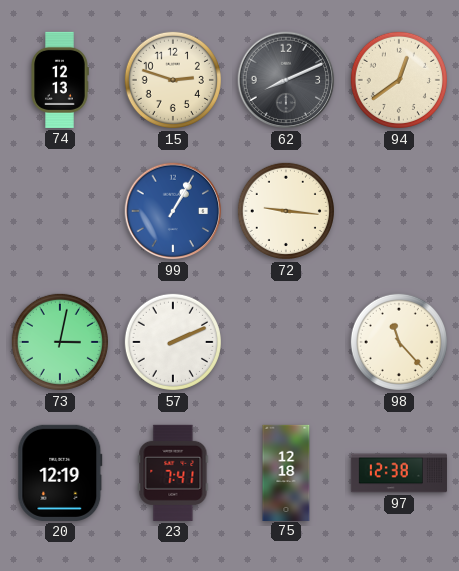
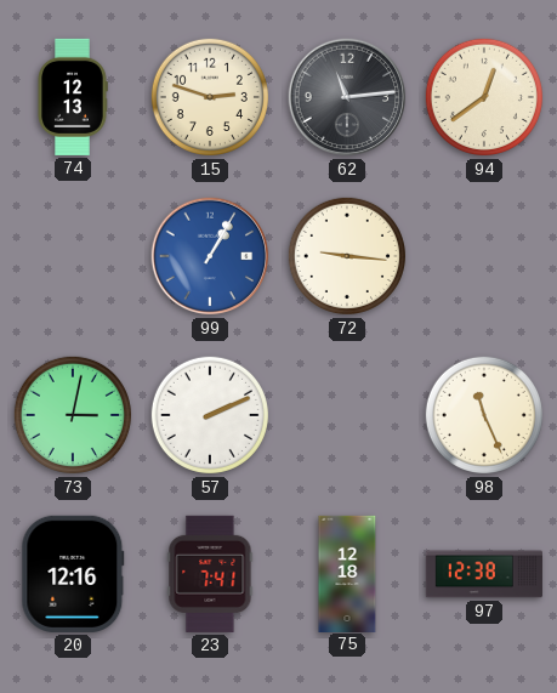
62: 8:11 -> 11:14
98: 11:23 -> 11:26
20: 12:19 -> 12:16
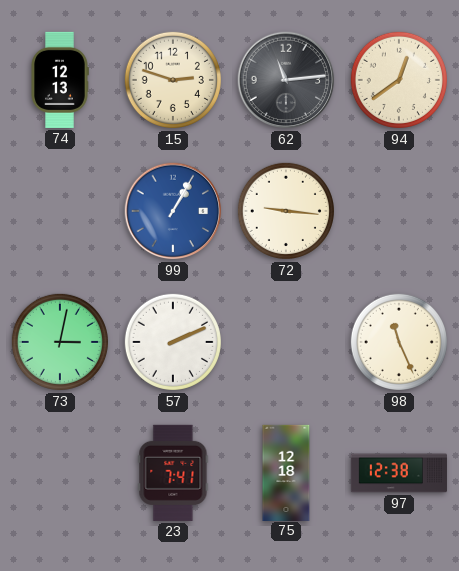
20: 12:16 -> none
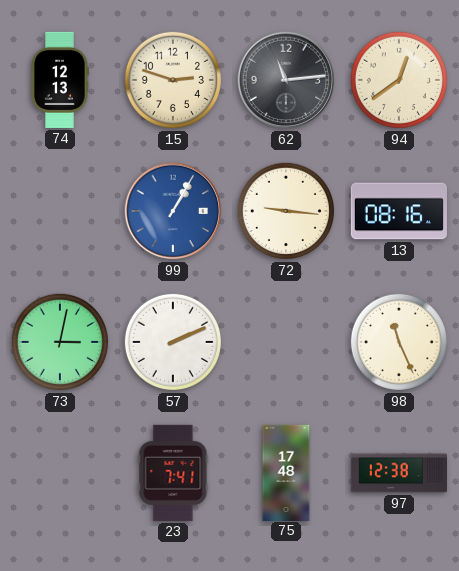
13: none -> 08:16
75: 12:18 -> 17:48
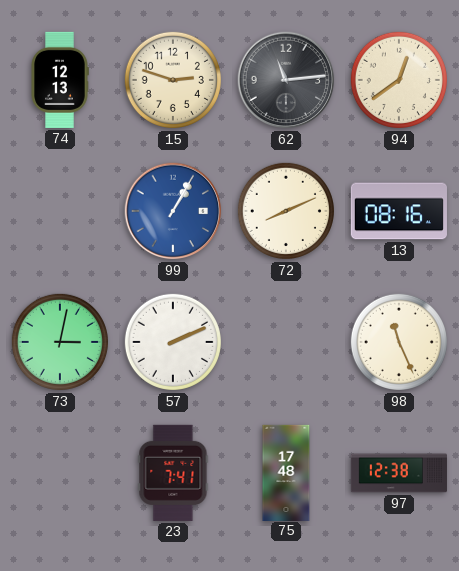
72: 9:16 -> 8:11
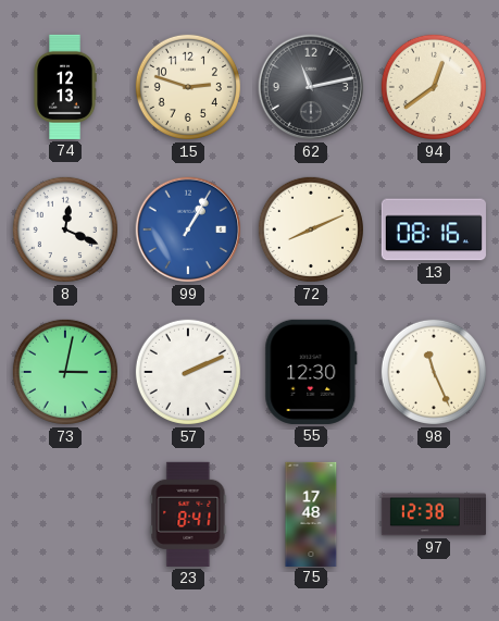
62: 11:14 -> 11:13
8: none -> 12:19
55: none -> 12:30
23: 7:41 -> 8:41
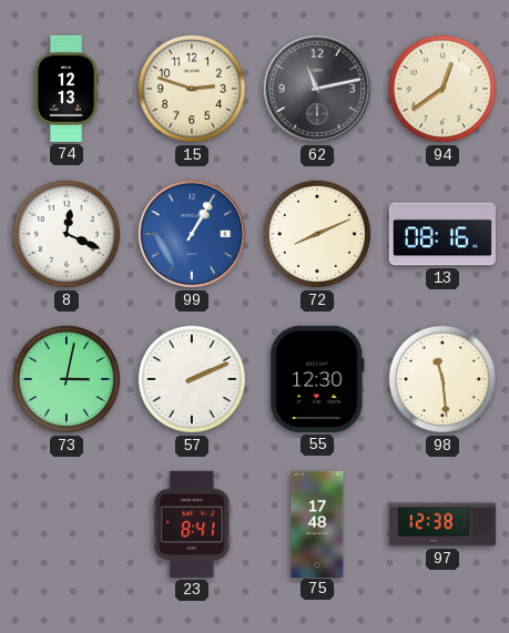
98: 11:26 -> 11:29
